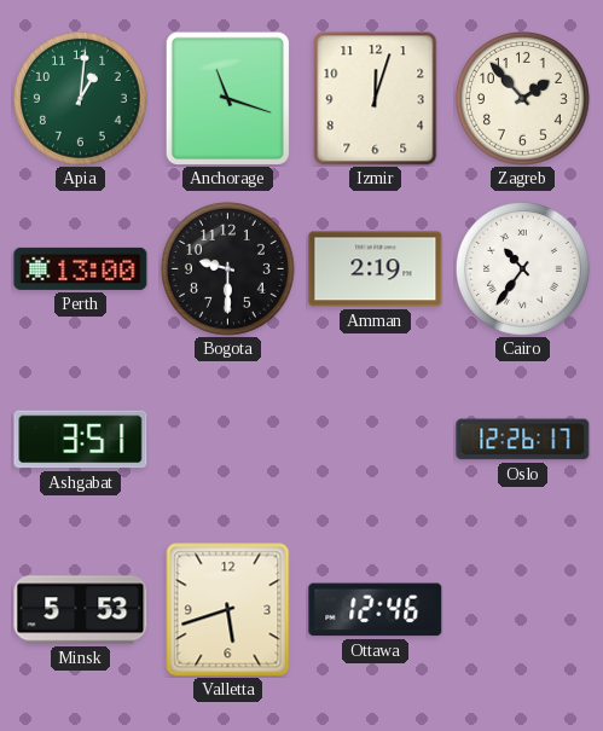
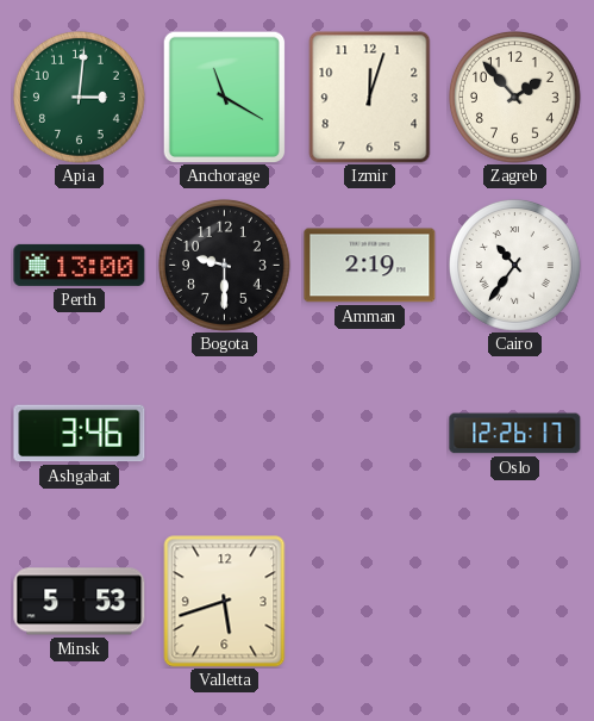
Apia: 1:01 -> 3:01
Anchorage: 11:18 -> 11:20
Ashgabat: 3:51 -> 3:46
Ottawa: 12:46 -> none
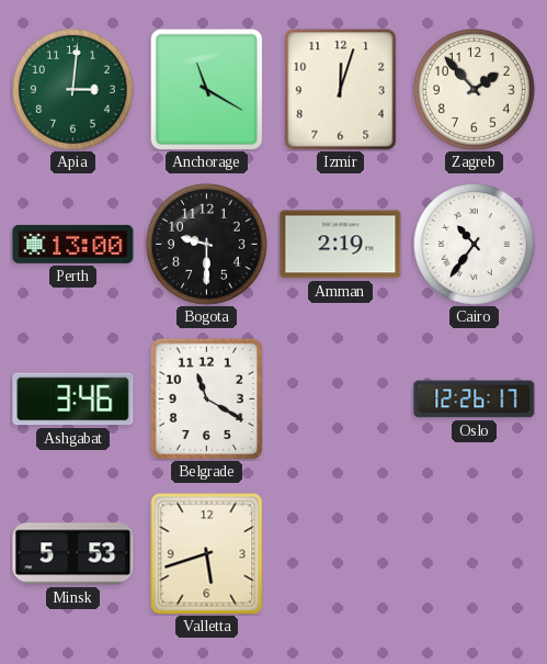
Belgrade: none -> 11:20
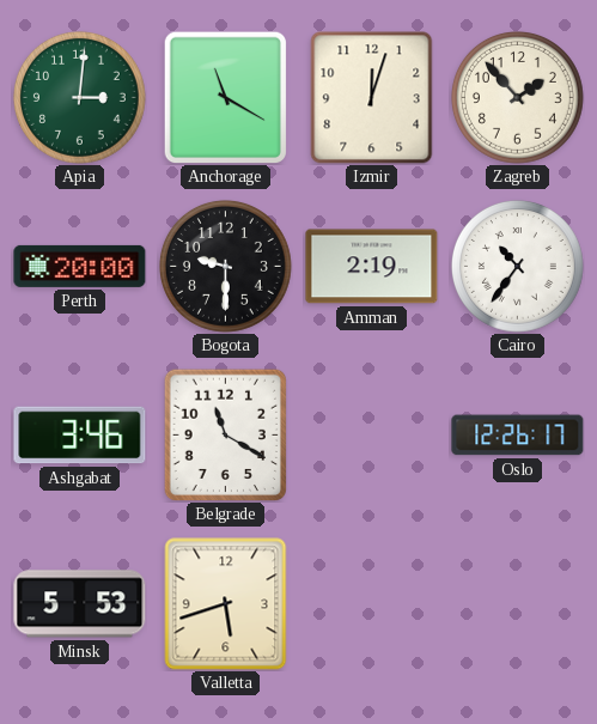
Perth: 13:00 -> 20:00
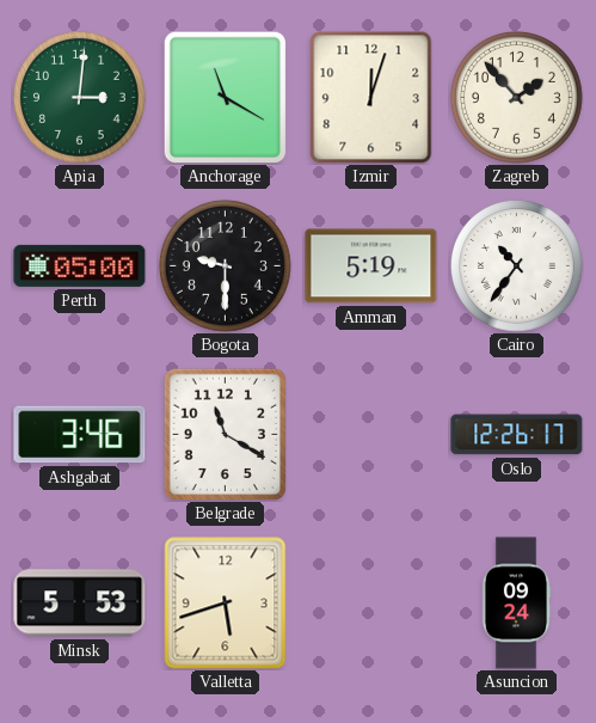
Perth: 20:00 -> 05:00
Amman: 2:19 -> 5:19
Asuncion: none -> 09:24
